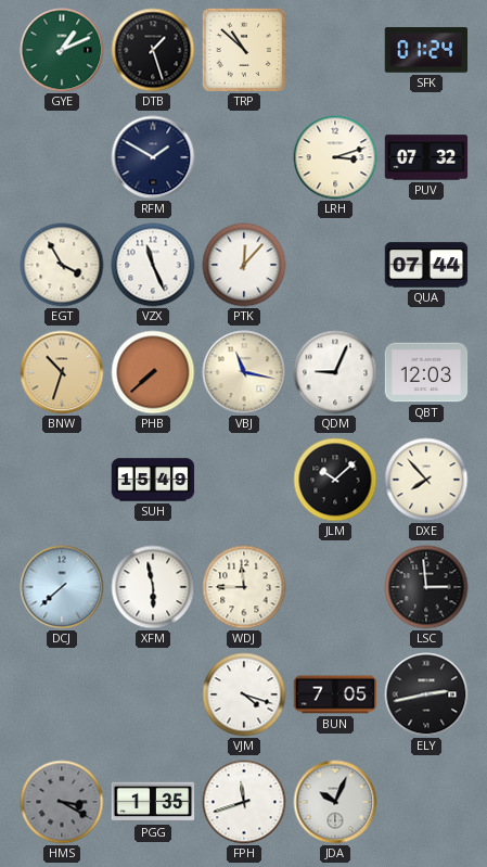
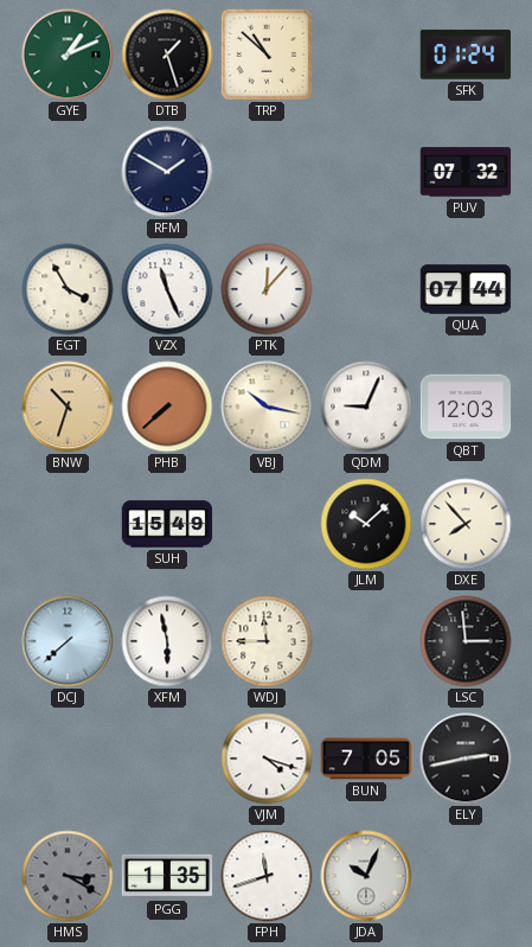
LRH: 3:12 -> none
VBJ: 11:17 -> 10:17
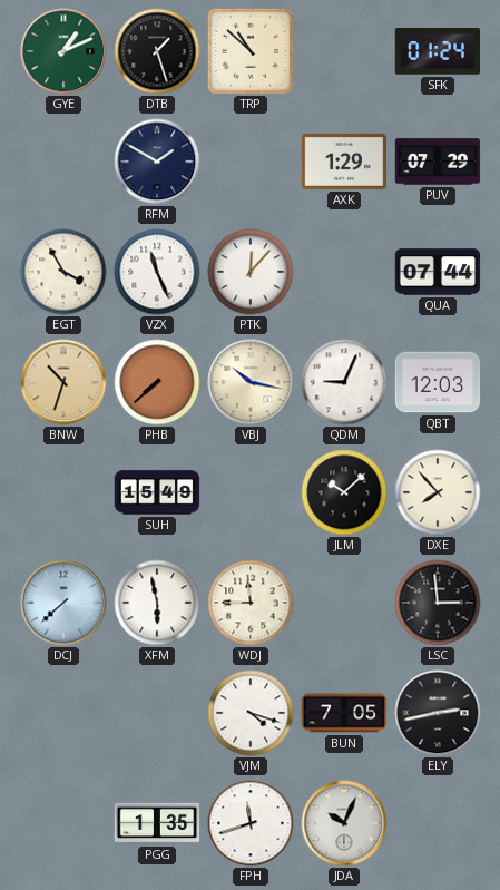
AXK: none -> 1:29
PUV: 07:32 -> 07:29
HMS: 3:20 -> none
